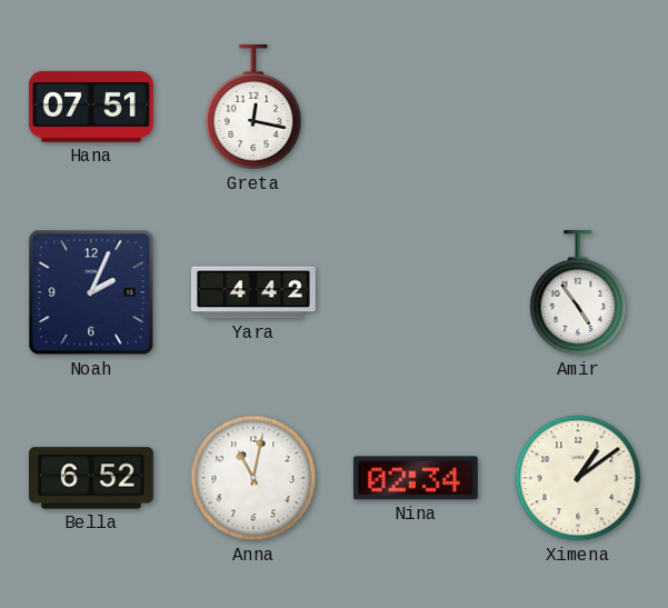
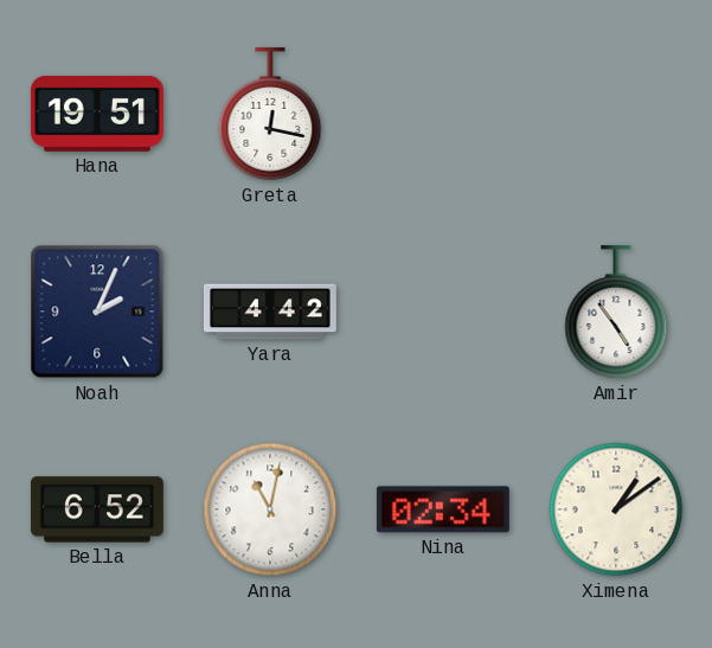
Hana: 07:51 -> 19:51
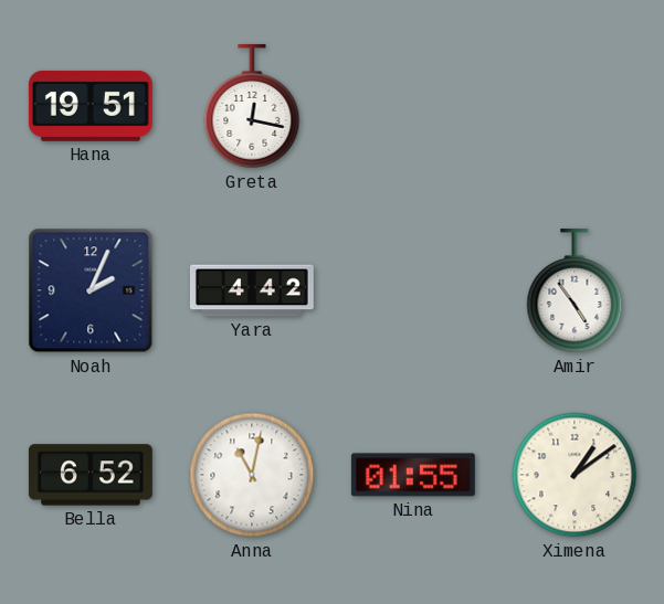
Nina: 02:34 -> 01:55
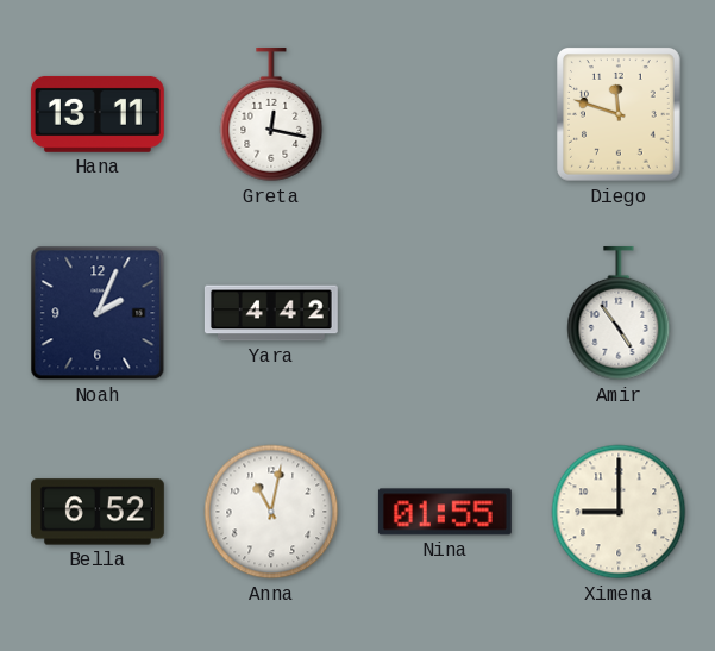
Hana: 19:51 -> 13:11
Diego: none -> 11:48
Ximena: 1:09 -> 9:00
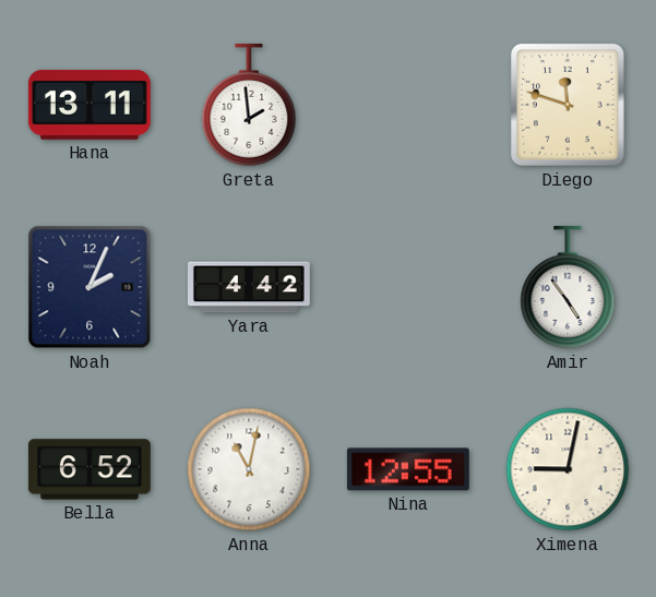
Greta: 12:17 -> 1:59
Nina: 01:55 -> 12:55
Ximena: 9:00 -> 9:02
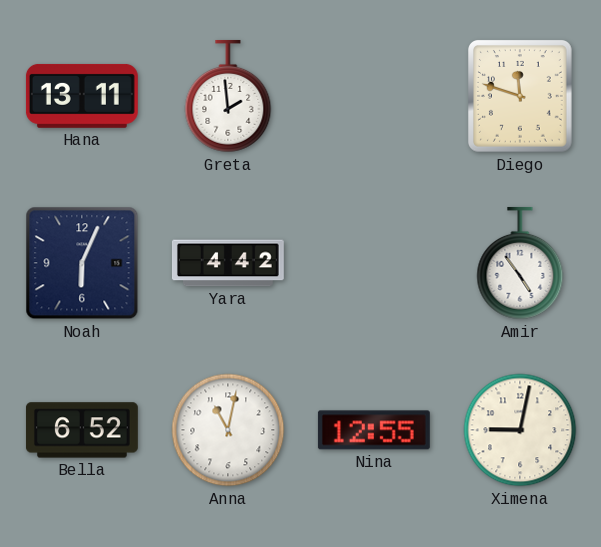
Noah: 2:04 -> 6:04
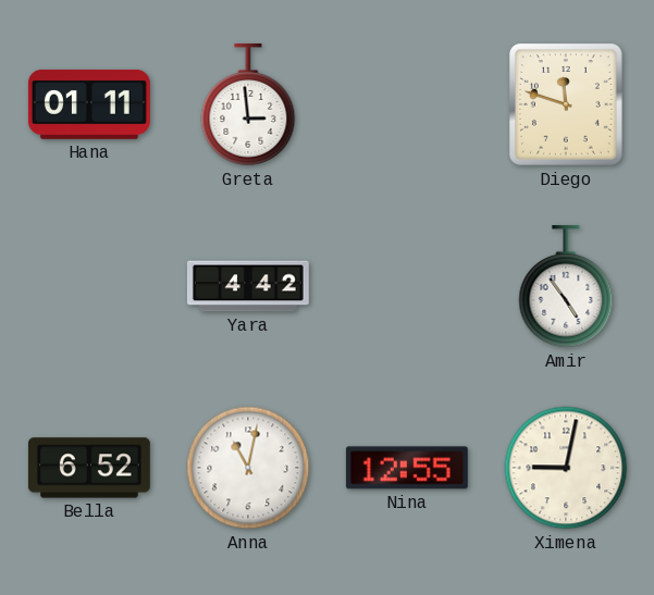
Hana: 13:11 -> 01:11
Greta: 1:59 -> 2:59
Noah: 6:04 -> none
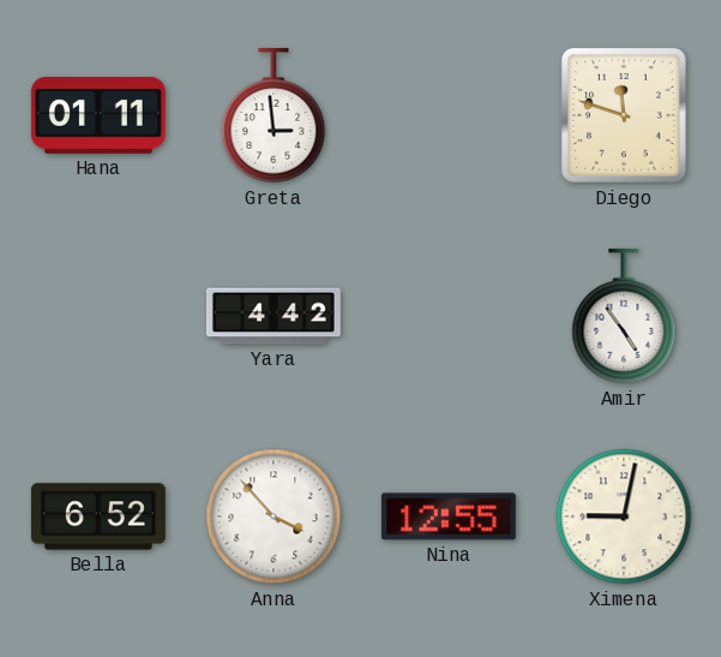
Anna: 11:02 -> 3:53
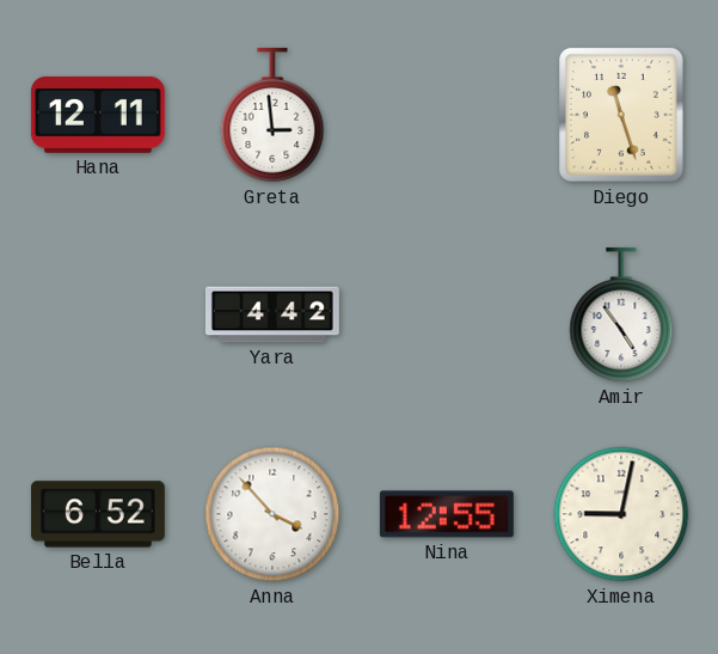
Hana: 01:11 -> 12:11
Diego: 11:48 -> 11:27
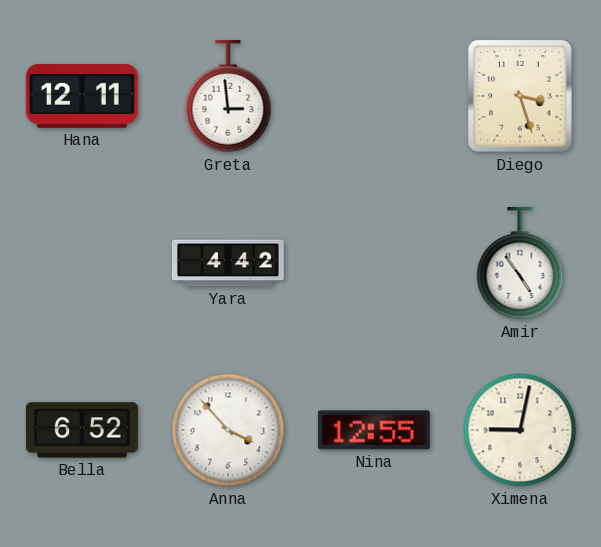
Diego: 11:27 -> 3:27
